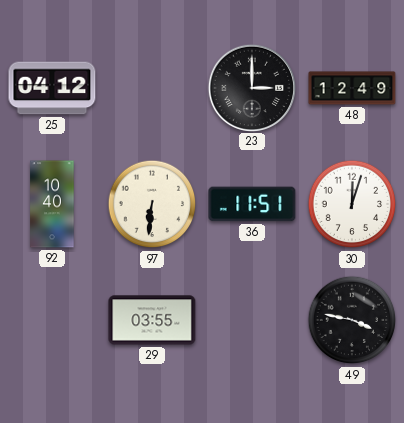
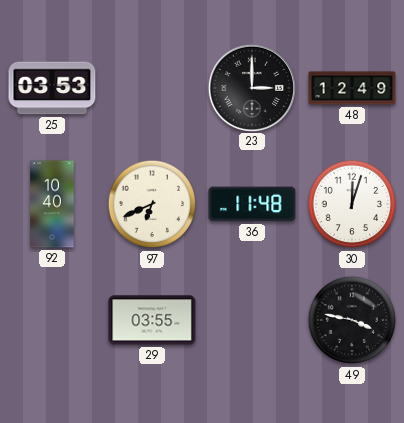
25: 04:12 -> 03:53
97: 6:31 -> 6:41
36: 11:51 -> 11:48
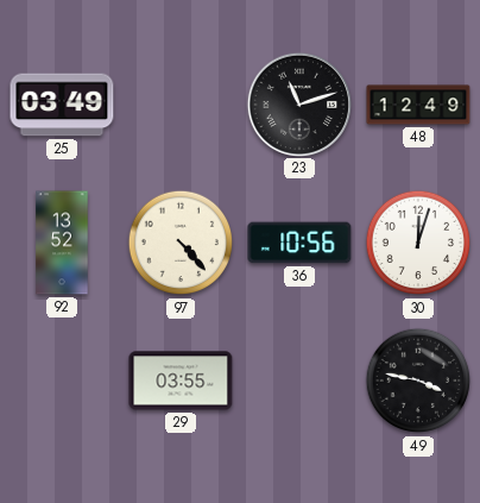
25: 03:53 -> 03:49
23: 3:00 -> 11:12
92: 10:40 -> 13:52
97: 6:41 -> 4:23
36: 11:48 -> 10:56
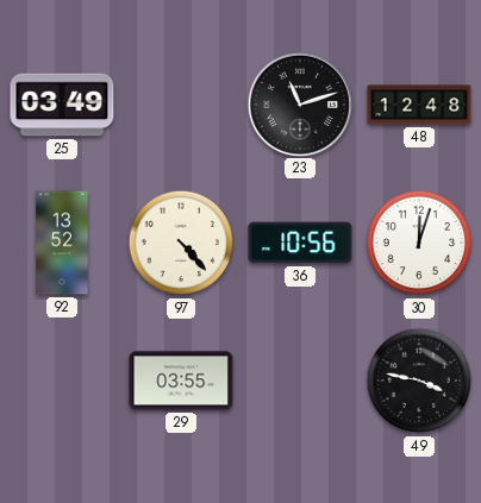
48: 12:49 -> 12:48
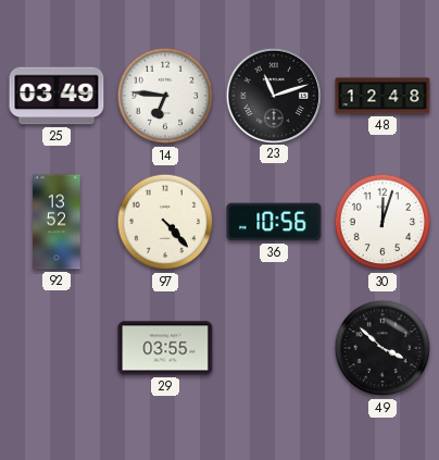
14: none -> 6:46
49: 3:47 -> 3:52
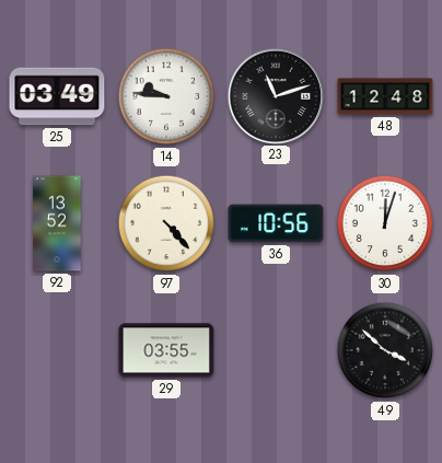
14: 6:46 -> 9:46
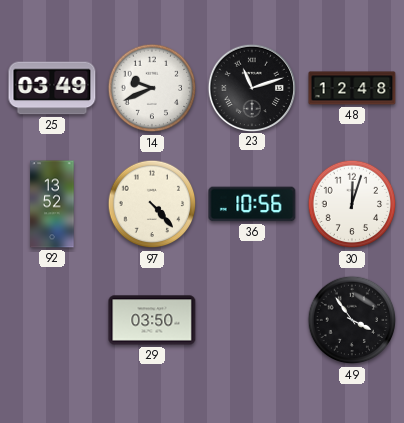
14: 9:46 -> 9:41
29: 03:55 -> 03:50
49: 3:52 -> 3:54
